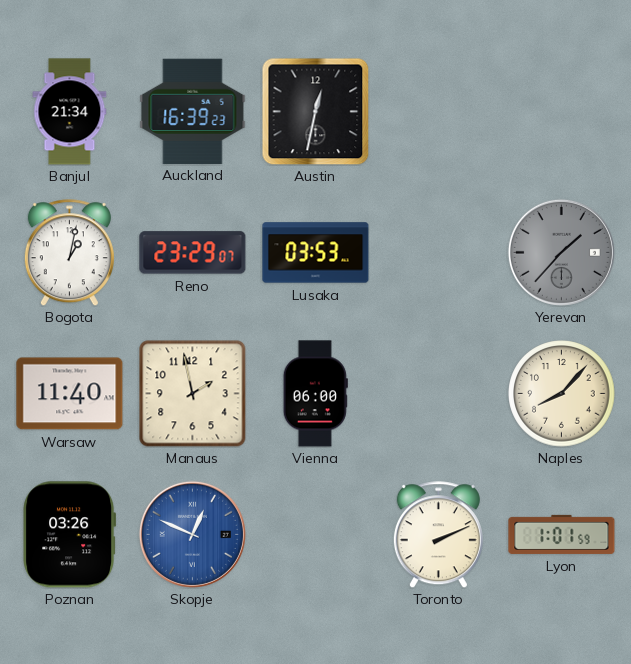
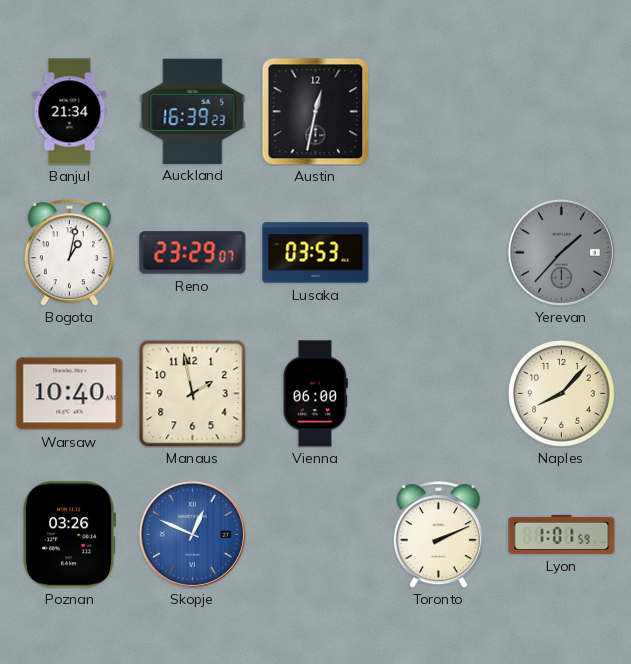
Warsaw: 11:40 -> 10:40
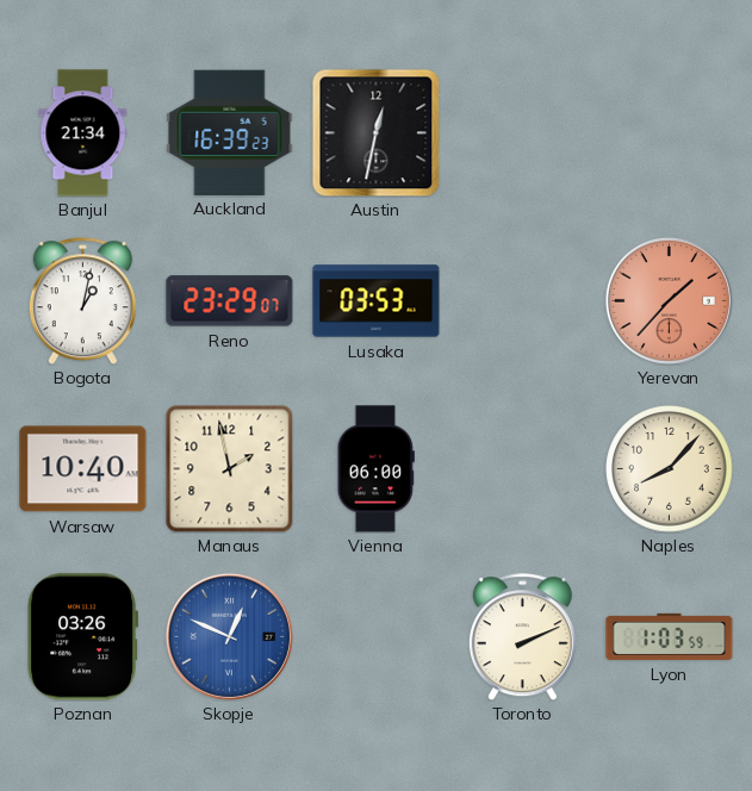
Yerevan dial: grey -> salmon
Lyon: 1:01 -> 1:03
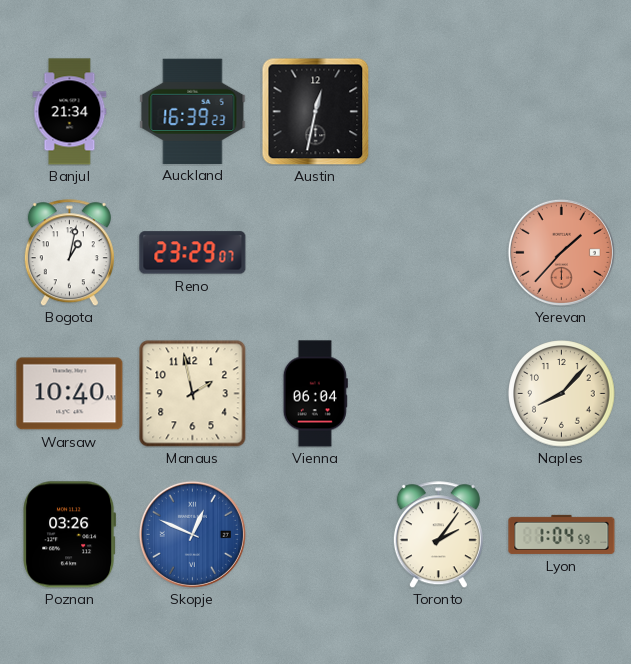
Lusaka: 03:53 -> none
Vienna: 06:00 -> 06:04
Toronto: 2:11 -> 2:06
Lyon: 1:03 -> 1:04
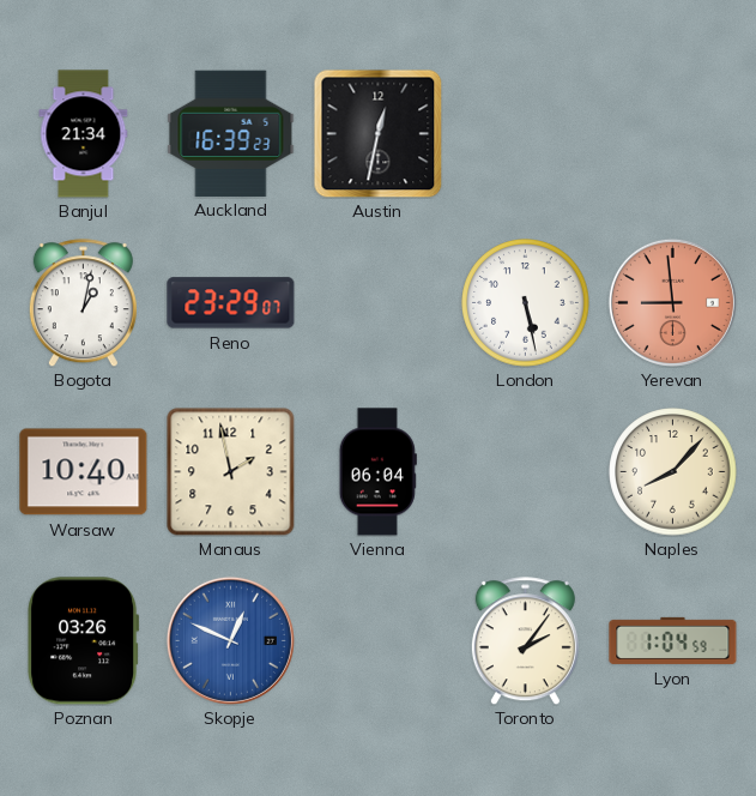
London: none -> 5:28
Yerevan: 1:37 -> 8:59
